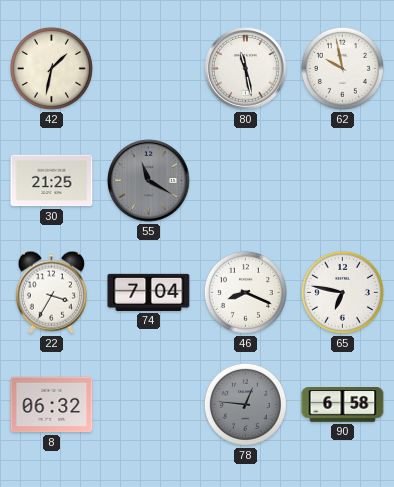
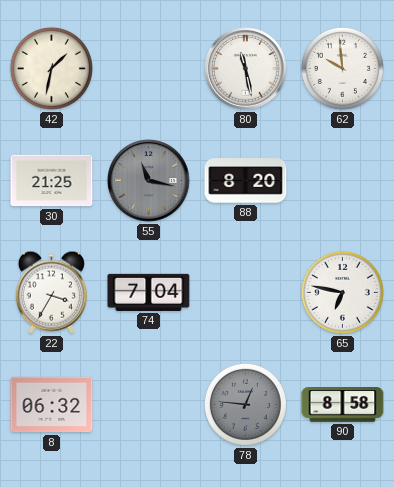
62: 9:58 -> 9:59
55: 11:20 -> 11:17
88: none -> 8:20
46: 8:19 -> none
90: 6:58 -> 8:58
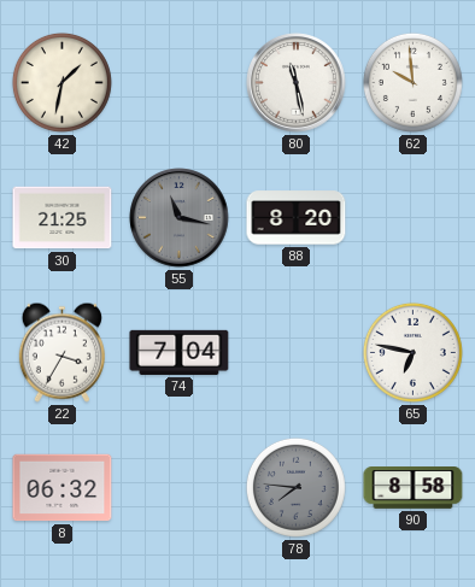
78: 12:46 -> 7:46
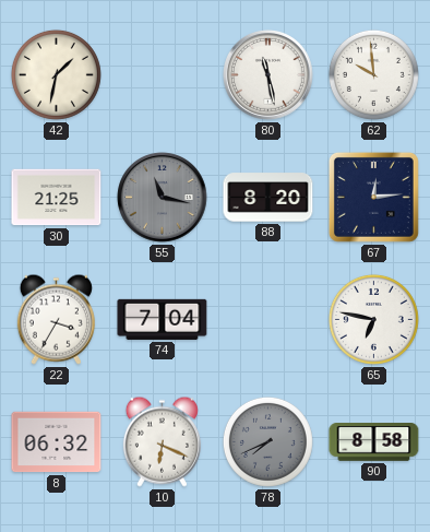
67: none -> 12:14
10: none -> 6:19
78: 7:46 -> 7:41
